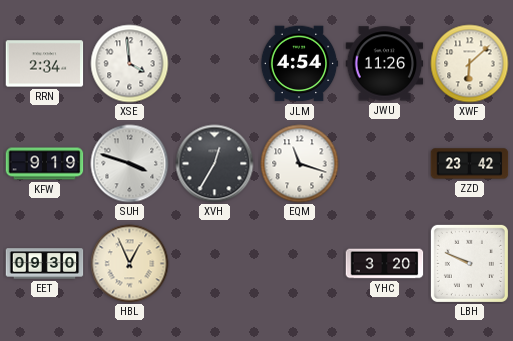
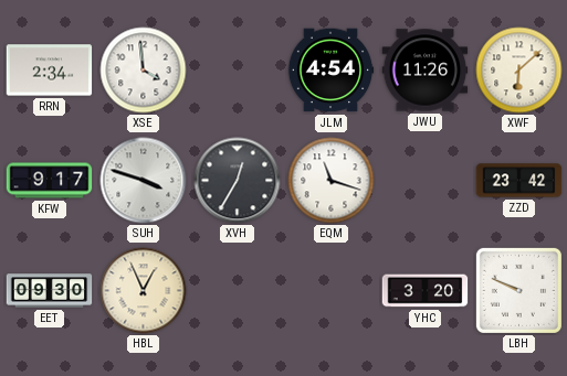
KFW: 9:19 -> 9:17
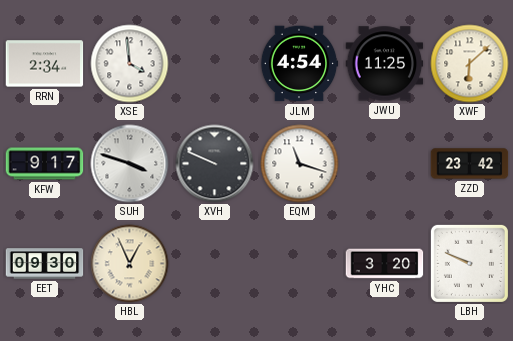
JWU: 11:26 -> 11:25
XVH: 12:35 -> 9:49
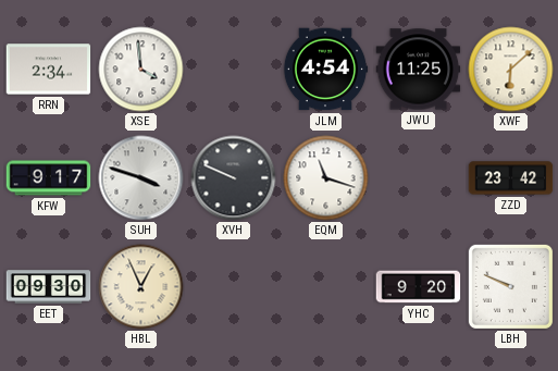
YHC: 3:20 -> 9:20
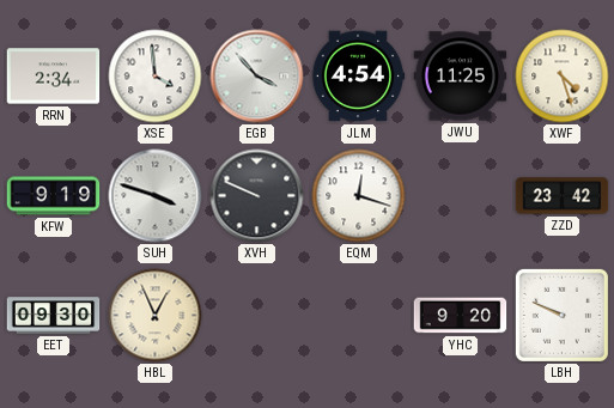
EGB: none -> 3:53
XWF: 6:08 -> 4:27
KFW: 9:17 -> 9:19
EQM: 11:18 -> 12:18
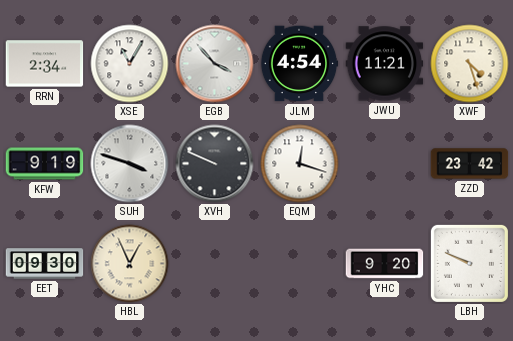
XSE: 3:59 -> 11:05
JWU: 11:25 -> 11:21
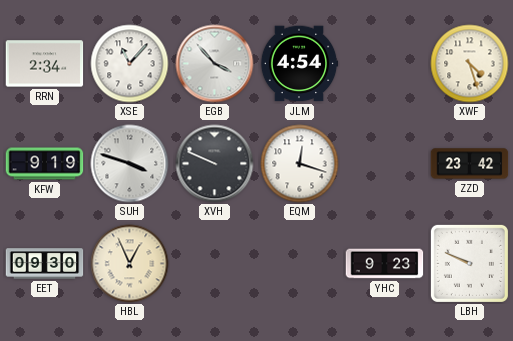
XSE: 11:05 -> 11:07
JWU: 11:21 -> none
YHC: 9:20 -> 9:23
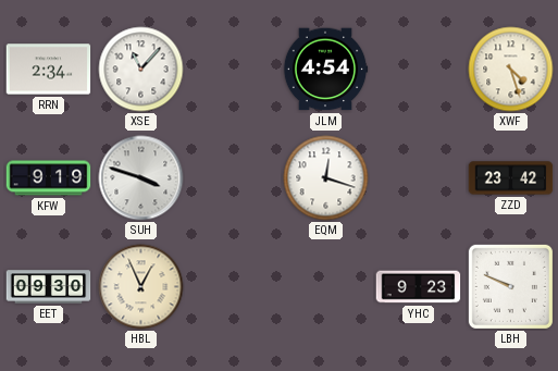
EGB: 3:53 -> none
XVH: 9:49 -> none
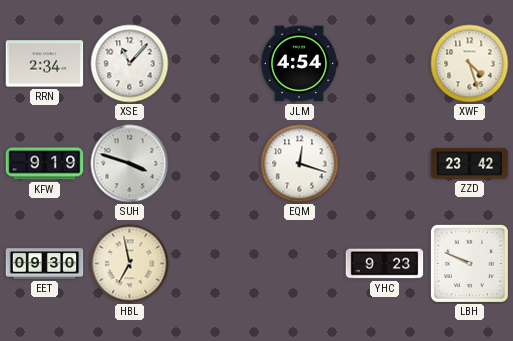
HBL: 12:56 -> 6:58
